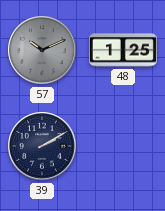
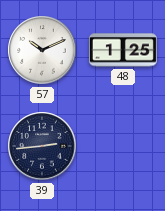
57 dial: grey -> white
39: 2:10 -> 2:44
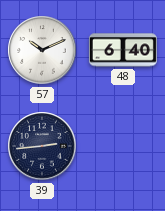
48: 1:25 -> 6:40
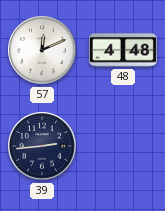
57: 10:11 -> 12:11
48: 6:40 -> 4:48
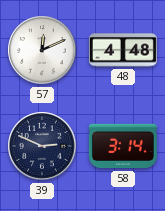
39: 2:44 -> 2:49
58: none -> 3:14
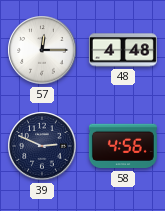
57: 12:11 -> 12:15
58: 3:14 -> 4:56
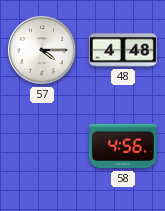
57: 12:15 -> 4:15
39: 2:49 -> none
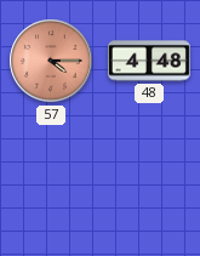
57 dial: white -> salmon
58: 4:56 -> none
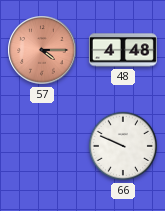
66: none -> 9:49
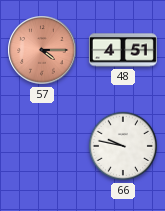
48: 4:48 -> 4:51
66: 9:49 -> 9:47
